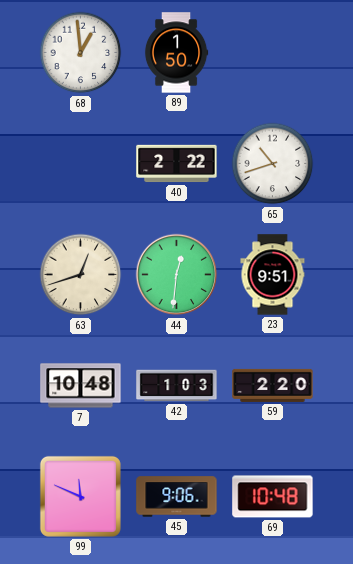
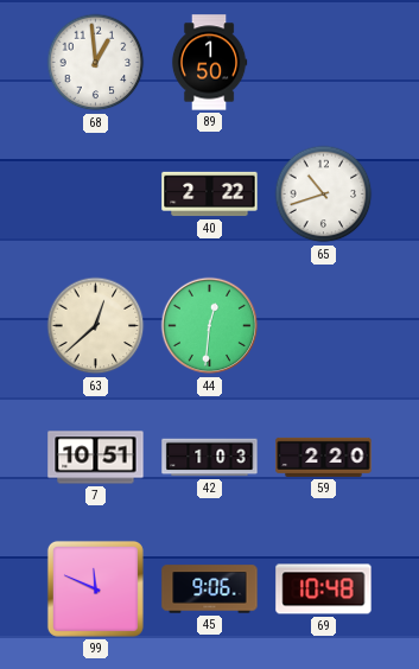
63: 12:42 -> 12:38
23: 9:51 -> none
7: 10:48 -> 10:51
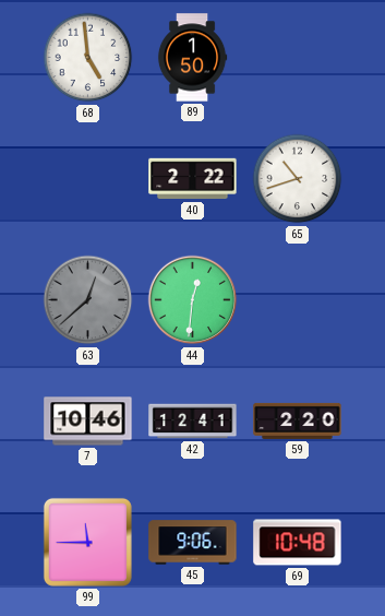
68: 12:59 -> 4:59
63 dial: cream -> grey
7: 10:51 -> 10:46
42: 1:03 -> 12:41
99: 11:49 -> 11:45
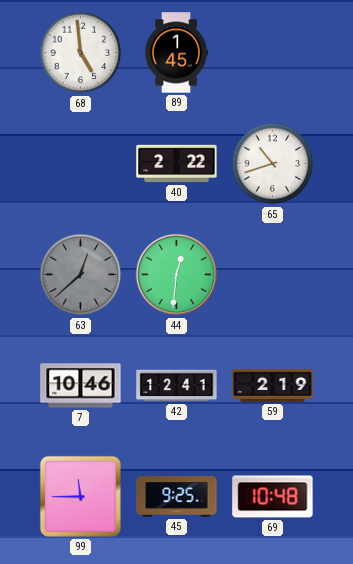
89: 1:50 -> 1:45
59: 2:20 -> 2:19
45: 9:06 -> 9:25
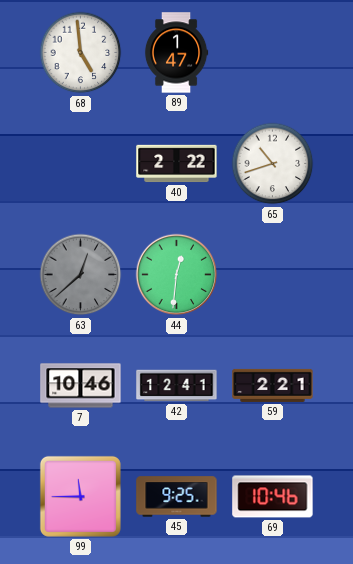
89: 1:45 -> 1:47
59: 2:19 -> 2:21
69: 10:48 -> 10:46
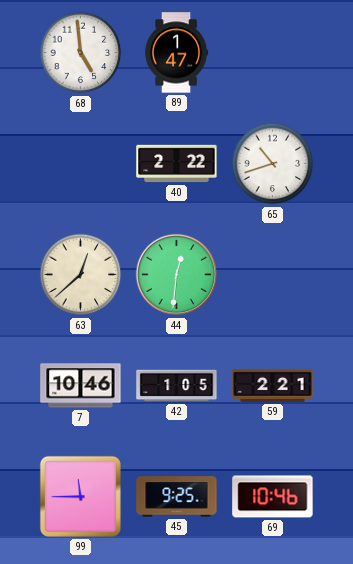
63 dial: grey -> cream
42: 12:41 -> 1:05
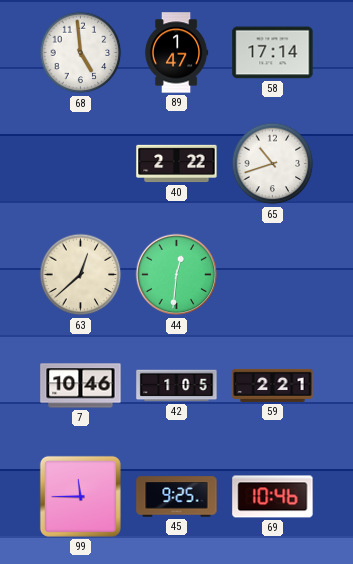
58: none -> 17:14
